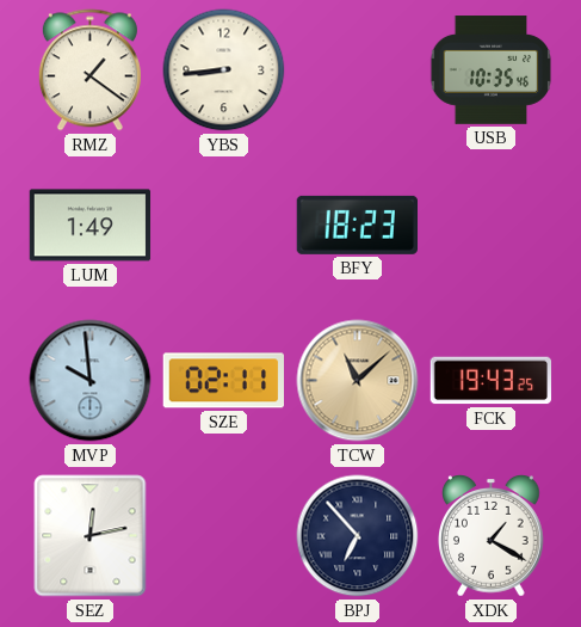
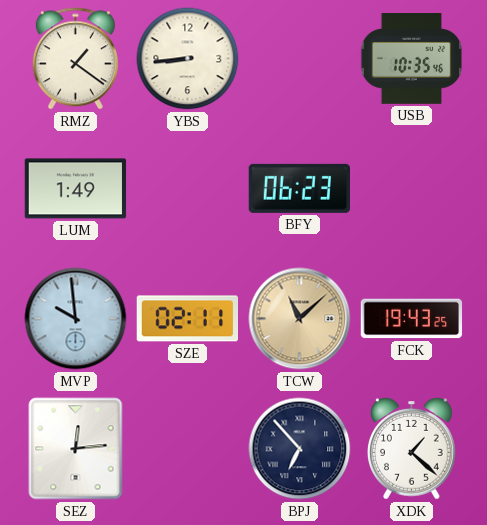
BFY: 18:23 -> 06:23
SEZ: 12:13 -> 12:14
XDK: 1:20 -> 1:22
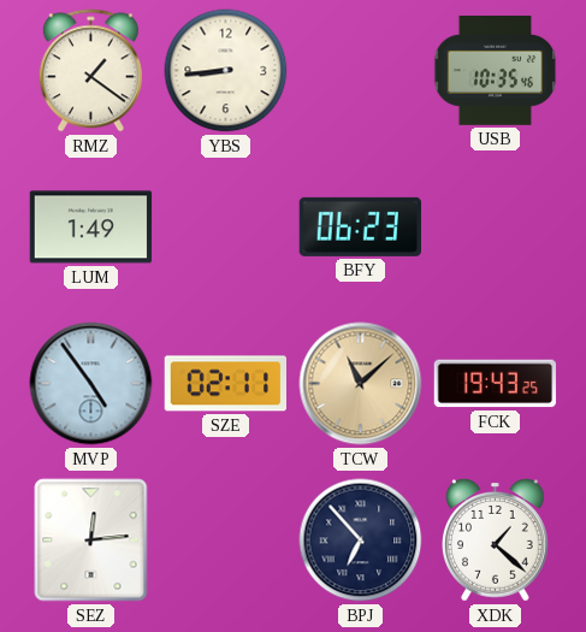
MVP: 9:59 -> 4:54
